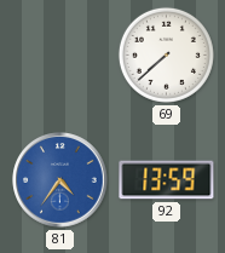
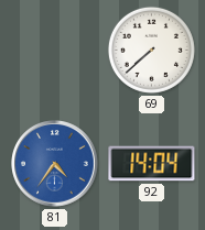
92: 13:59 -> 14:04
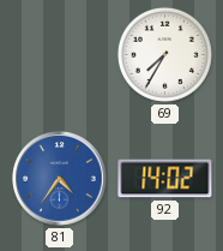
69: 7:38 -> 7:35
92: 14:04 -> 14:02
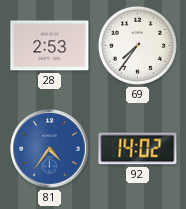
28: none -> 2:53
69: 7:35 -> 7:36
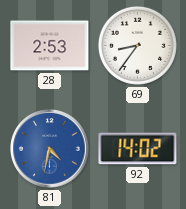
69: 7:36 -> 8:36
81: 4:36 -> 4:32
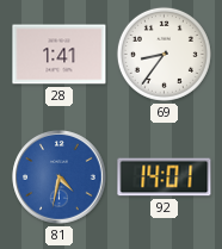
28: 2:53 -> 1:41
92: 14:02 -> 14:01
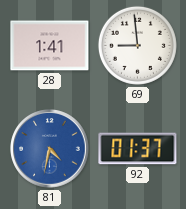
69: 8:36 -> 8:59
92: 14:01 -> 01:37
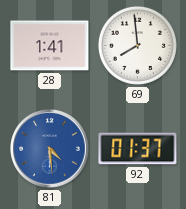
69: 8:59 -> 7:59
81: 4:32 -> 4:29
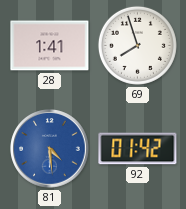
69: 7:59 -> 7:57
92: 01:37 -> 01:42
